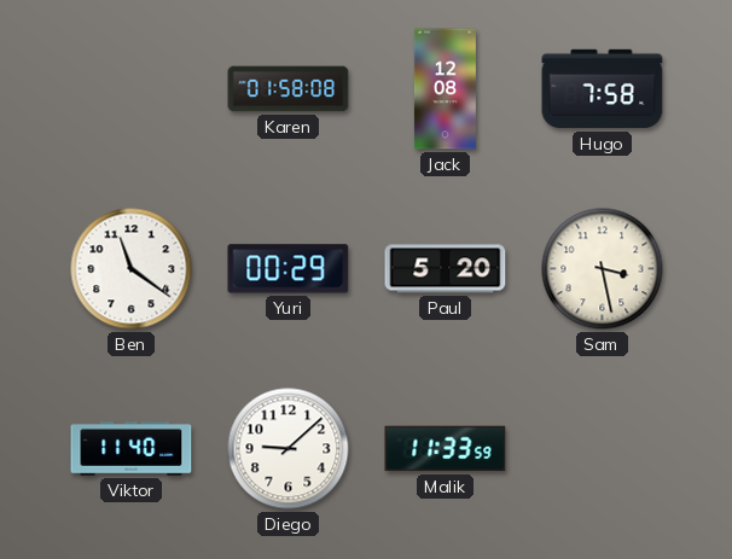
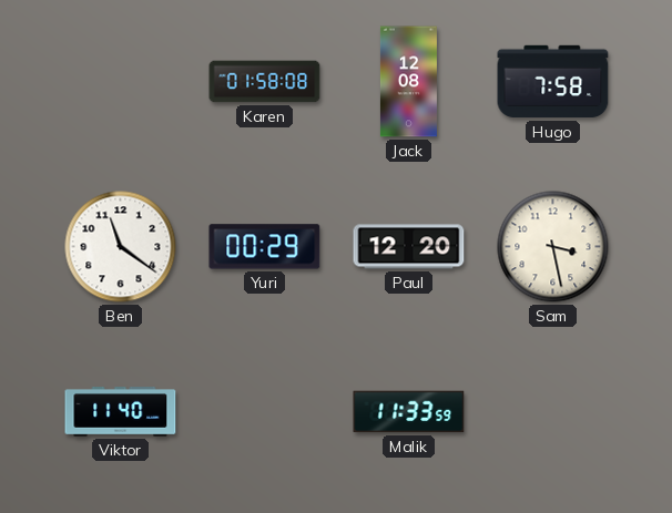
Paul: 5:20 -> 12:20
Diego: 9:08 -> none
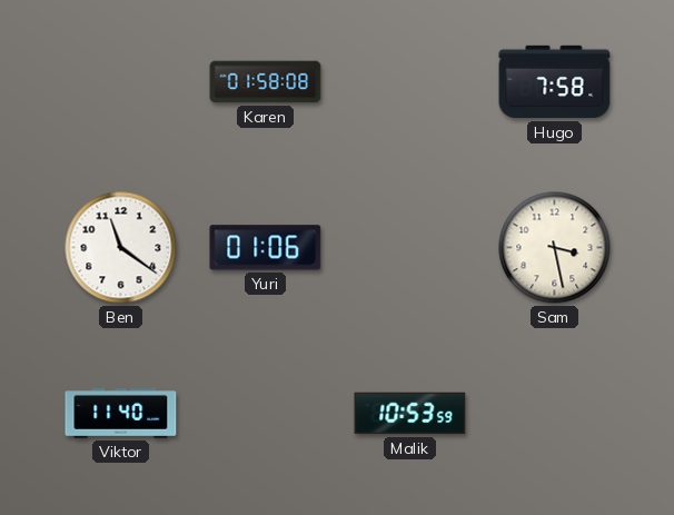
Jack: 12:08 -> none
Yuri: 00:29 -> 01:06
Paul: 12:20 -> none
Malik: 11:33 -> 10:53
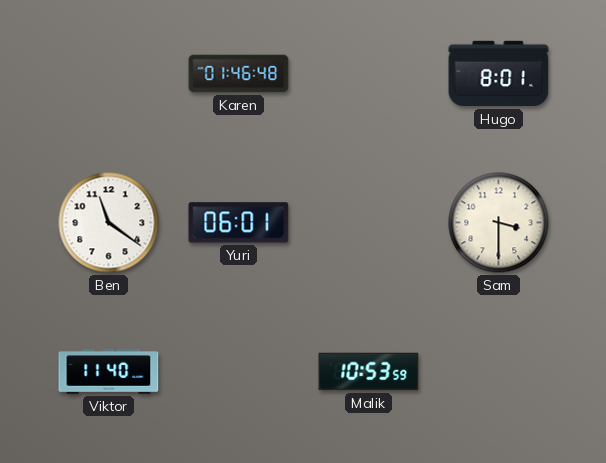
Karen: 01:58 -> 01:46
Hugo: 7:58 -> 8:01
Yuri: 01:06 -> 06:01
Sam: 3:28 -> 3:30
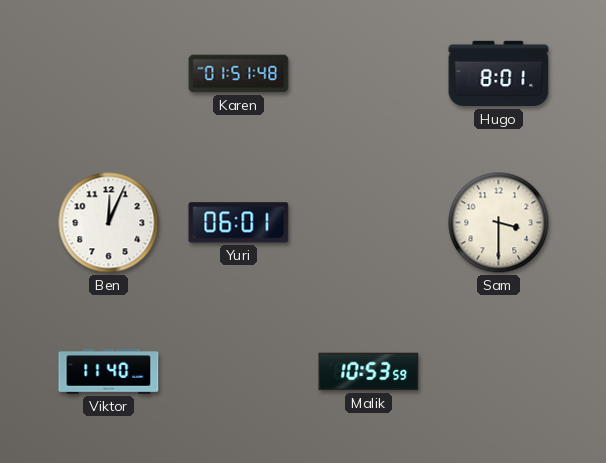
Karen: 01:46 -> 01:51
Ben: 11:21 -> 12:04
